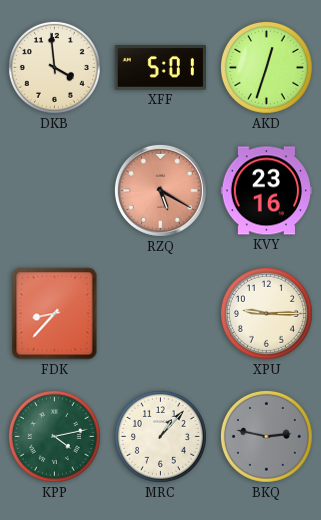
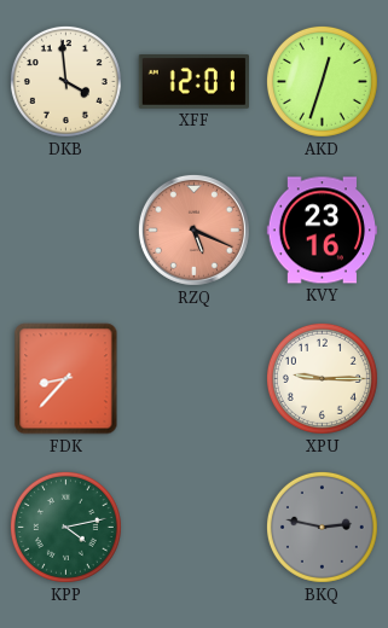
XFF: 5:01 -> 12:01
RZQ: 5:20 -> 5:19
MRC: 1:07 -> none
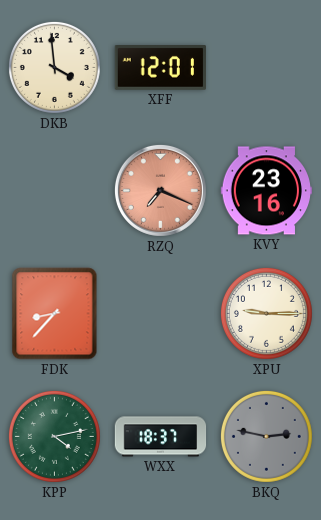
AKD: 12:33 -> none
RZQ: 5:19 -> 7:19
WXX: none -> 18:37
